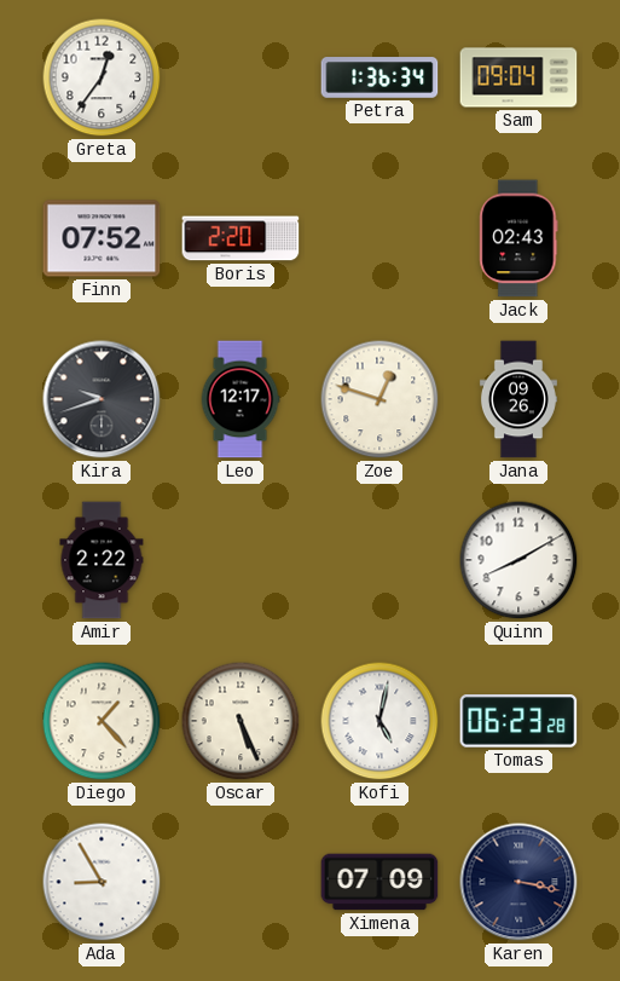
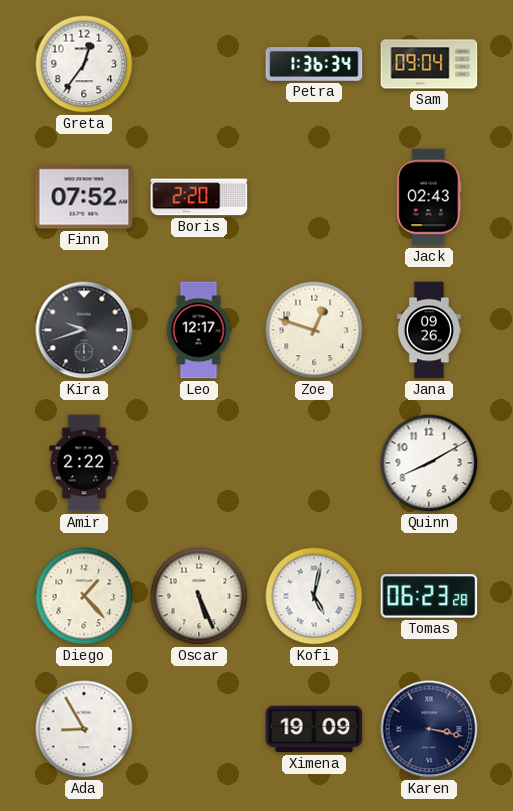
Ximena: 07:09 -> 19:09
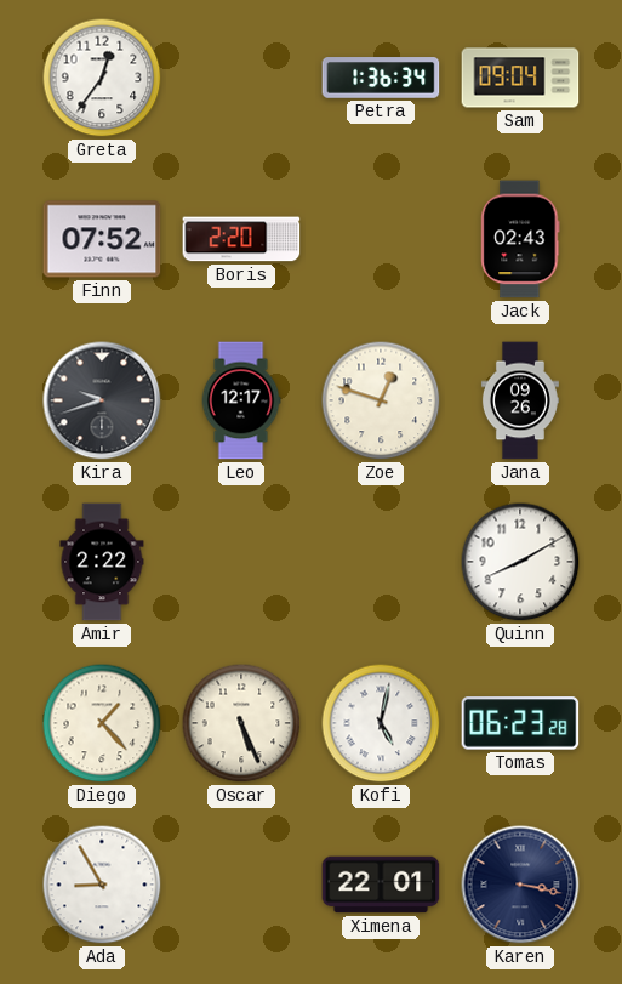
Ximena: 19:09 -> 22:01
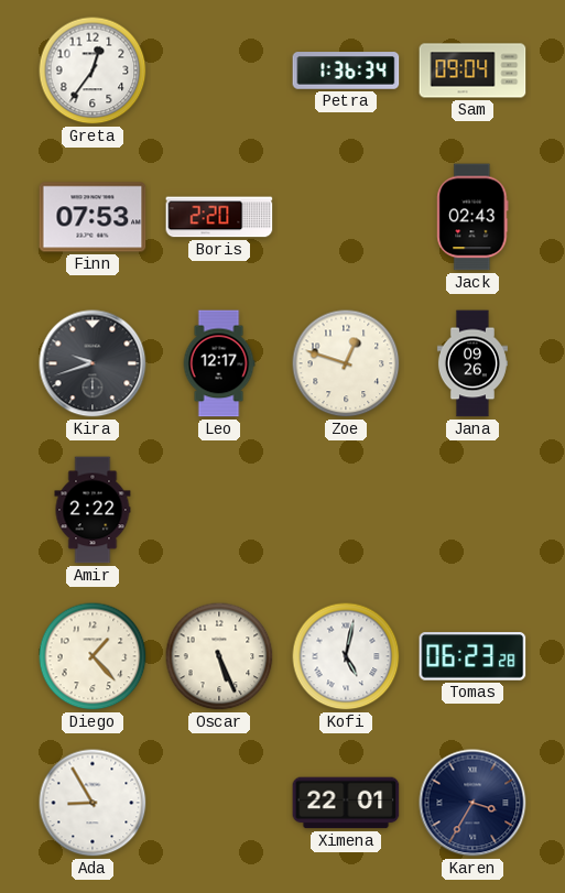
Finn: 07:52 -> 07:53
Quinn: 8:10 -> none
Karen: 3:17 -> 3:35
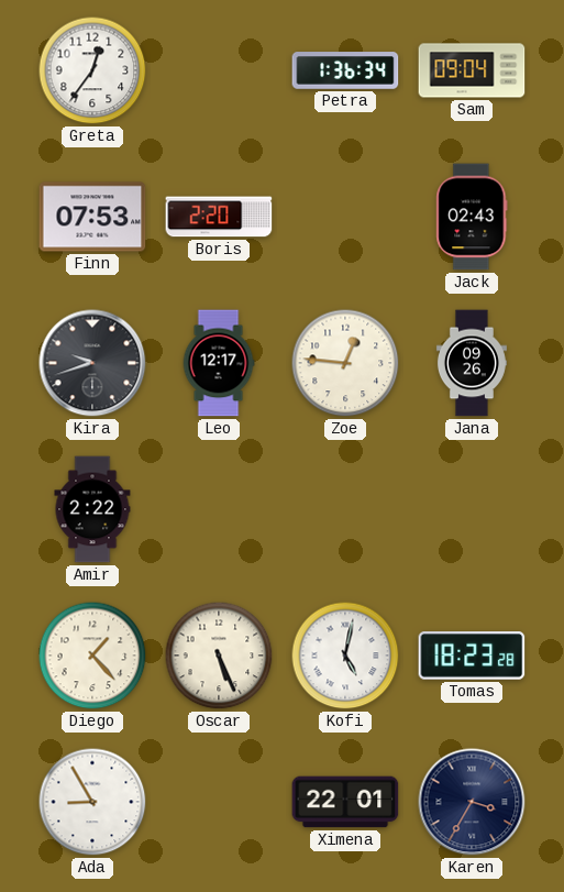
Zoe: 12:48 -> 12:46
Tomas: 06:23 -> 18:23
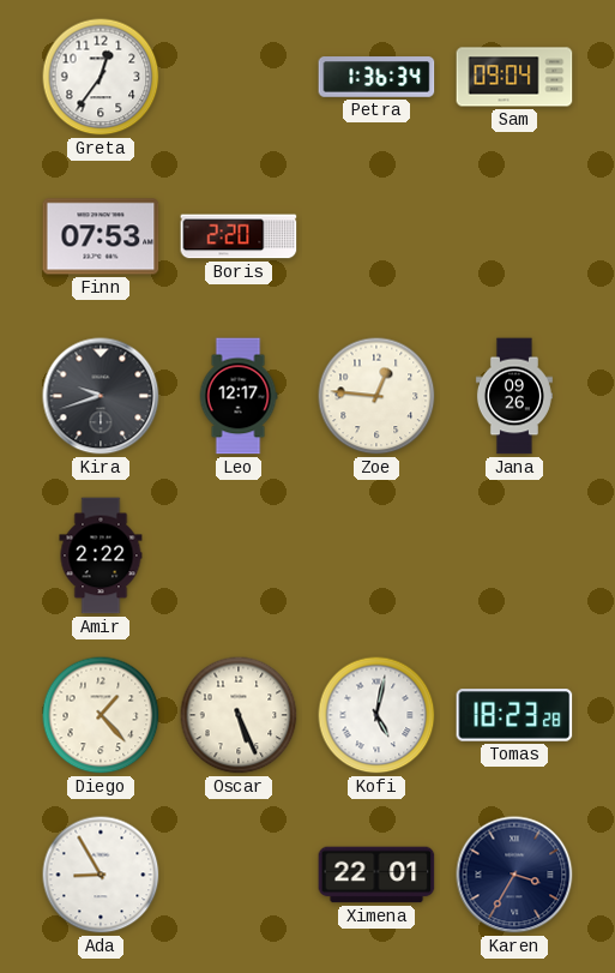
Jack: 02:43 -> none
